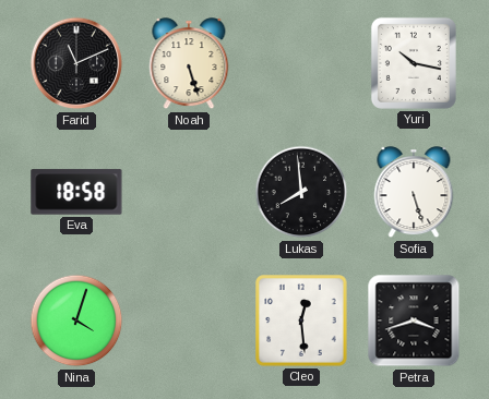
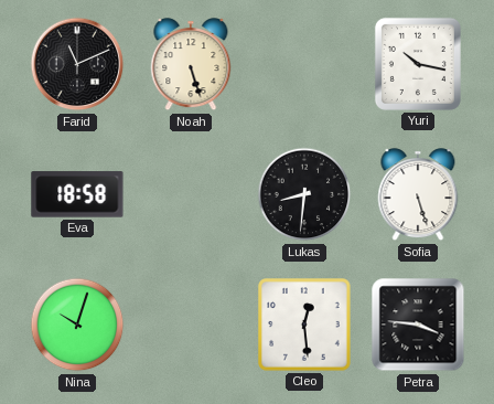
Lukas: 7:59 -> 8:31
Nina: 4:03 -> 10:03
Petra: 3:42 -> 3:46
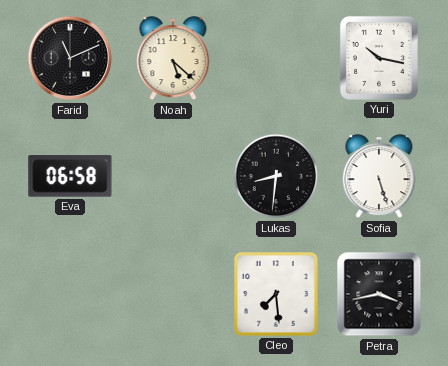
Noah: 5:27 -> 5:22
Eva: 18:58 -> 06:58
Nina: 10:03 -> none
Cleo: 12:29 -> 7:29
Petra: 3:46 -> 3:43
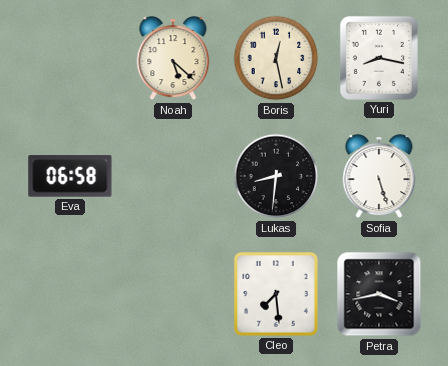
Farid: 11:11 -> none
Boris: none -> 12:28
Yuri: 10:17 -> 8:17
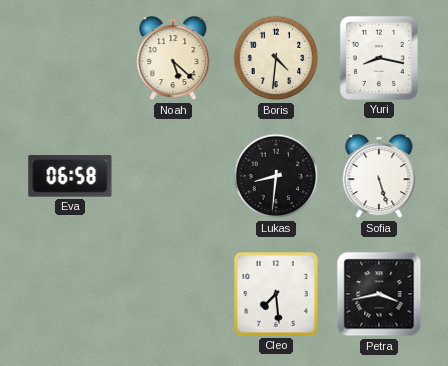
Boris: 12:28 -> 4:31
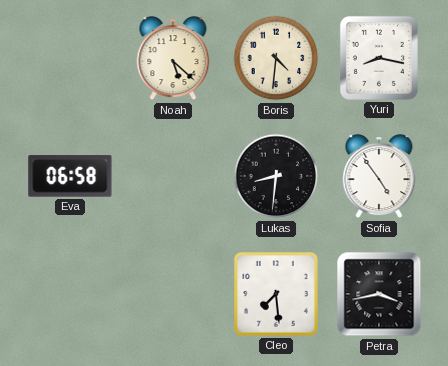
Sofia: 5:27 -> 4:54
